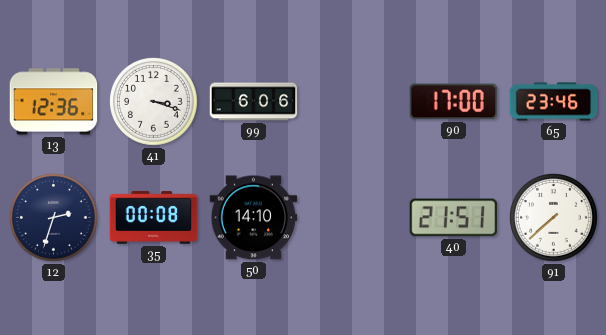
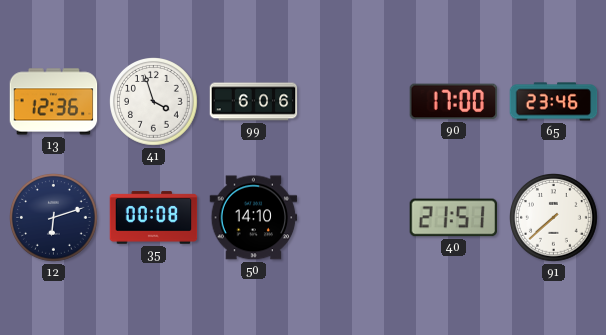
41: 3:18 -> 3:57
12: 2:33 -> 6:12
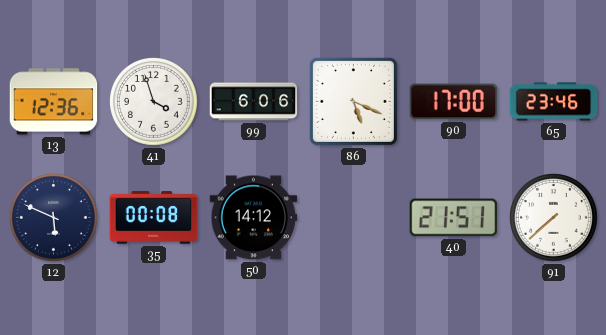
86: none -> 5:19
12: 6:12 -> 5:49
50: 14:10 -> 14:12
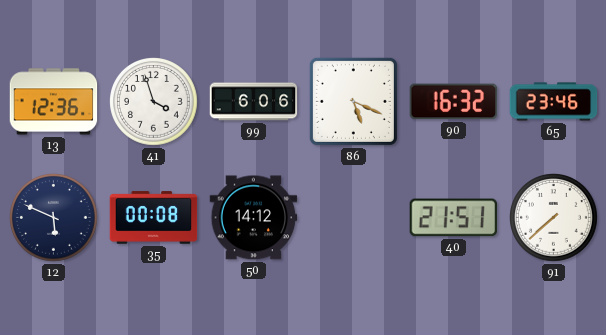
90: 17:00 -> 16:32
